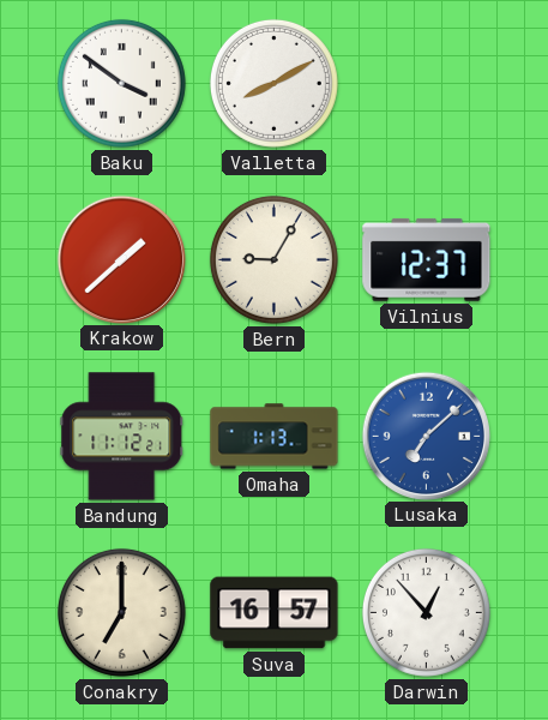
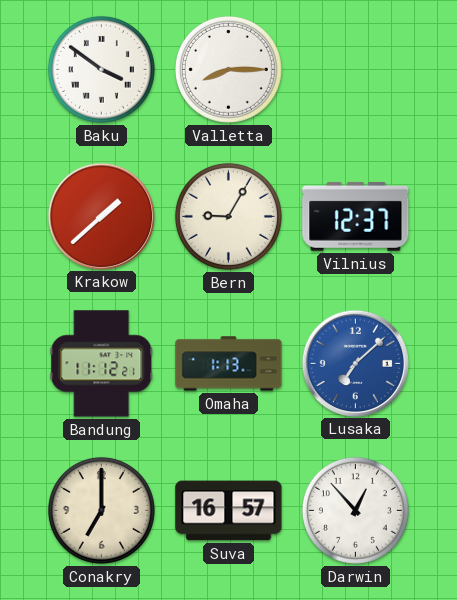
Valletta: 8:10 -> 8:15
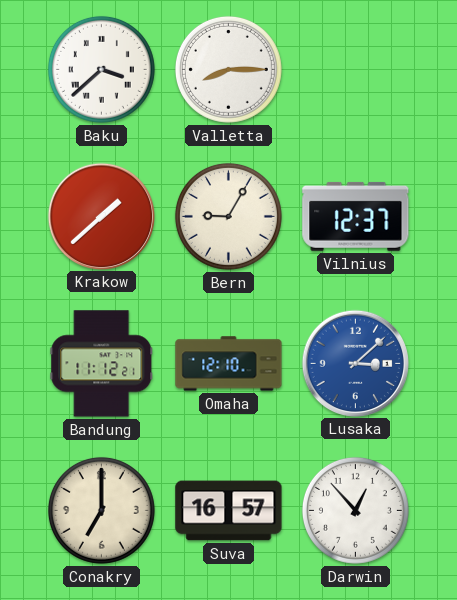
Baku: 3:51 -> 3:38
Omaha: 1:13 -> 12:10
Lusaka: 7:08 -> 3:08
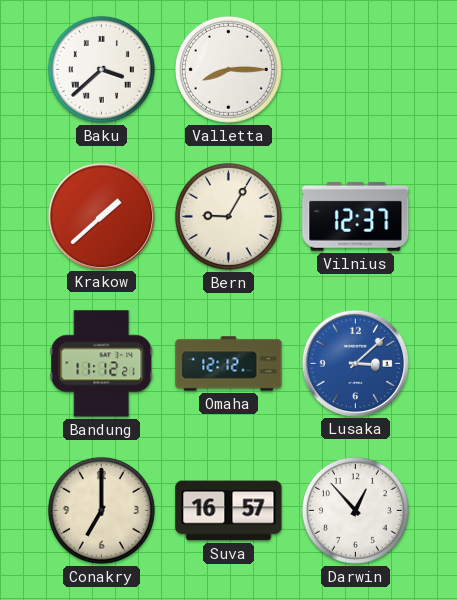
Omaha: 12:10 -> 12:12
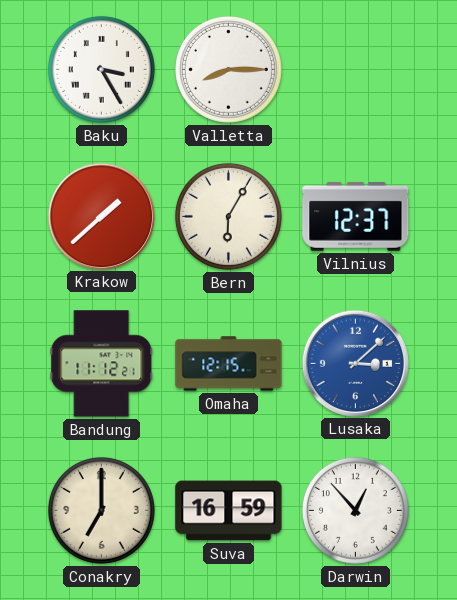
Baku: 3:38 -> 3:25
Bern: 9:05 -> 6:05
Omaha: 12:12 -> 12:15
Suva: 16:57 -> 16:59
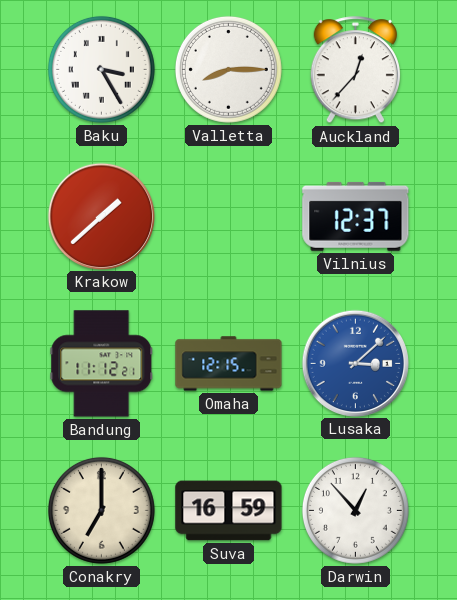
Auckland: none -> 12:37
Bern: 6:05 -> none
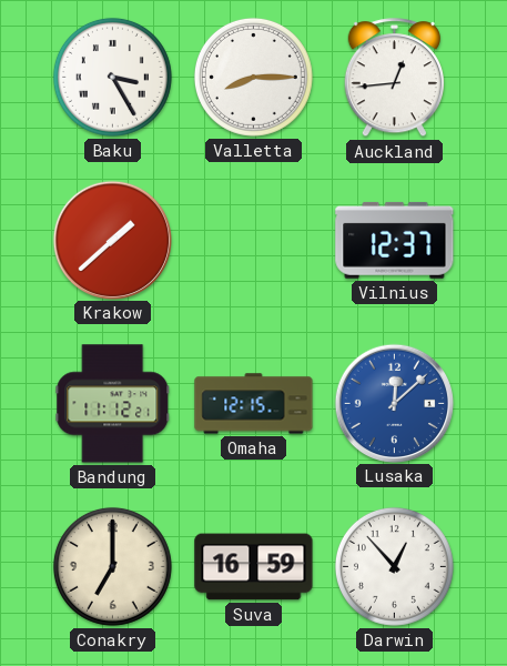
Auckland: 12:37 -> 12:44
Lusaka: 3:08 -> 12:08
